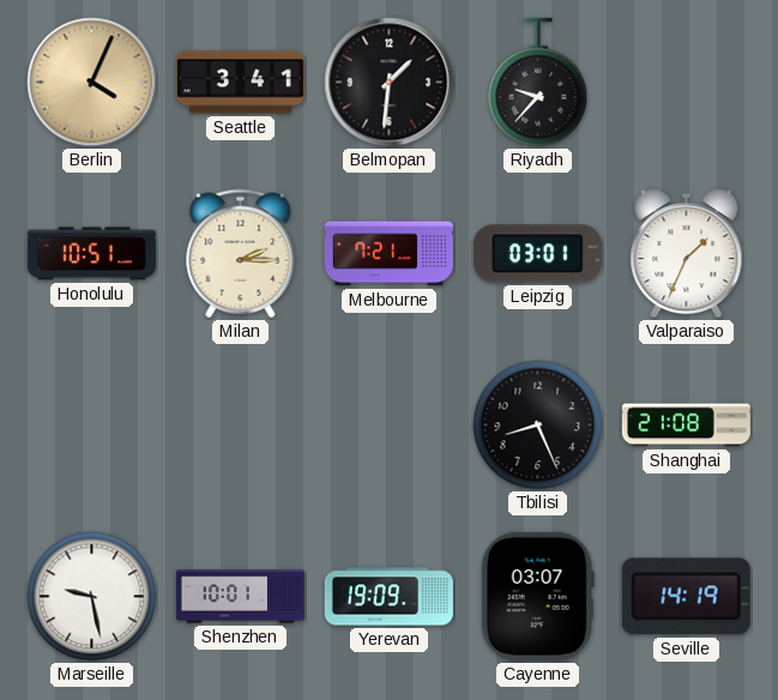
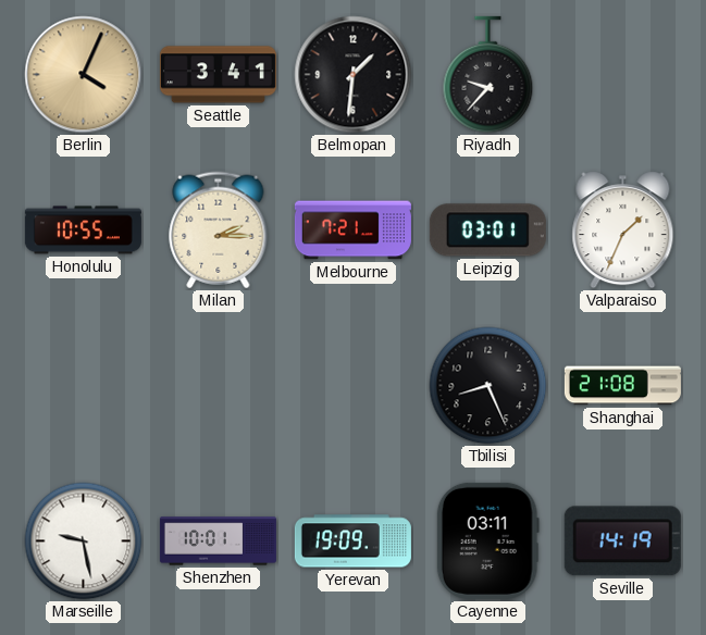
Honolulu: 10:51 -> 10:55
Cayenne: 03:07 -> 03:11
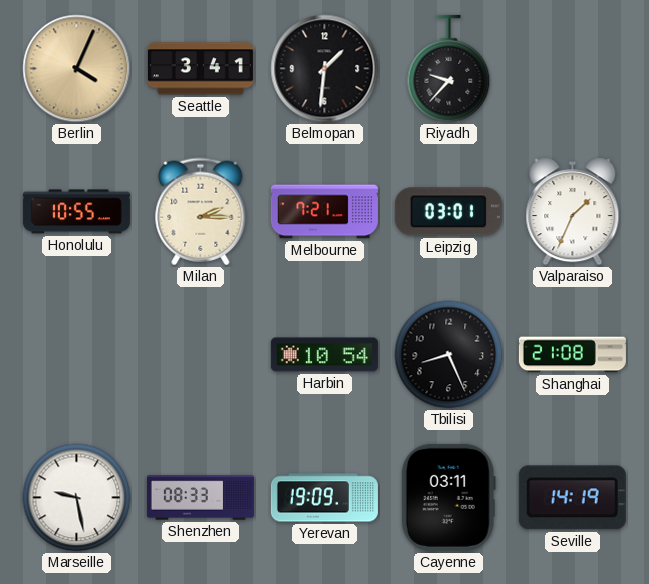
Harbin: none -> 10:54
Shenzhen: 10:01 -> 08:33
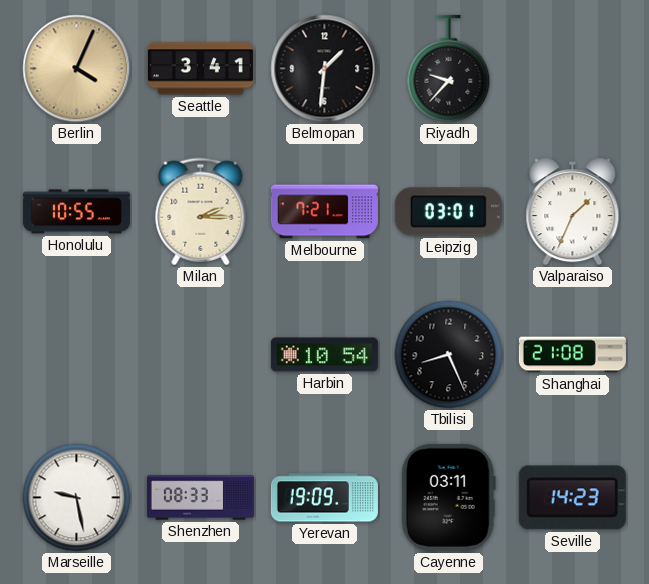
Seville: 14:19 -> 14:23
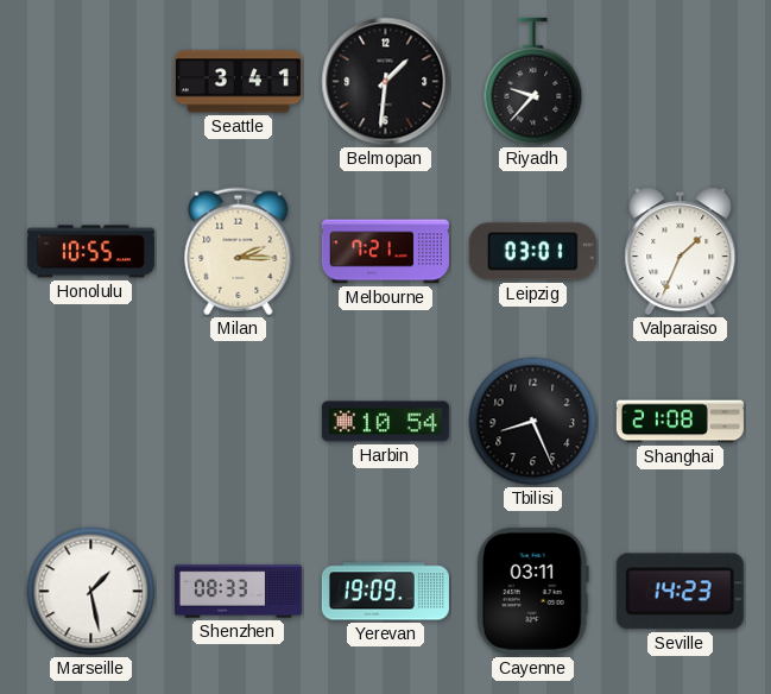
Berlin: 4:04 -> none
Marseille: 9:28 -> 1:28
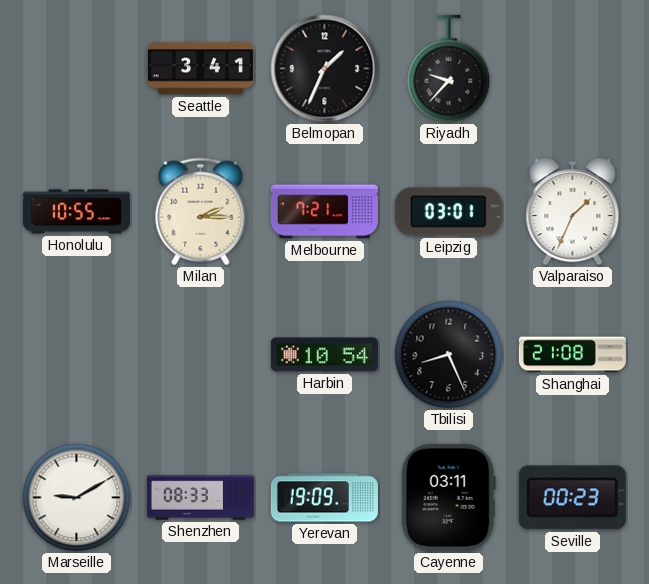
Belmopan: 1:31 -> 1:34
Marseille: 1:28 -> 9:10
Seville: 14:23 -> 00:23
